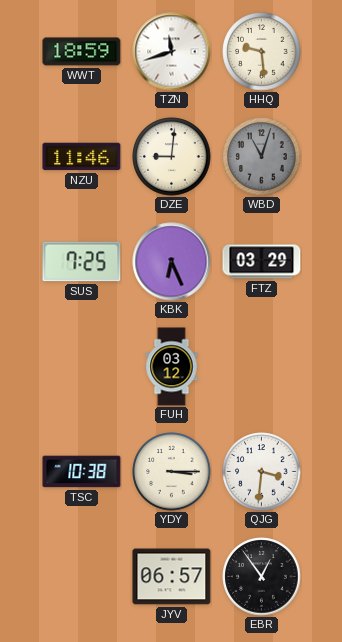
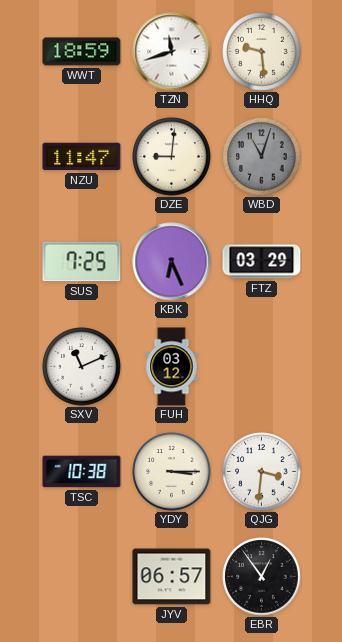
NZU: 11:46 -> 11:47
SXV: none -> 11:11
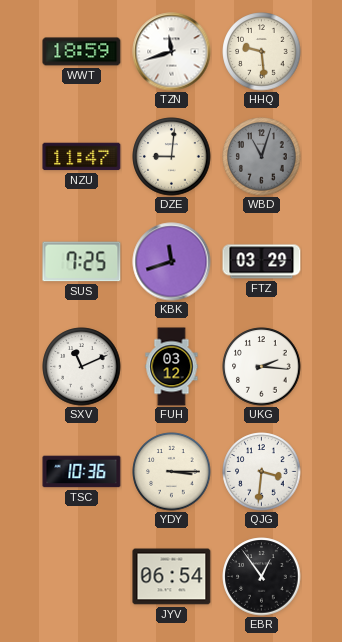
KBK: 6:26 -> 11:42
UKG: none -> 2:16
TSC: 10:38 -> 10:36
JYV: 06:57 -> 06:54
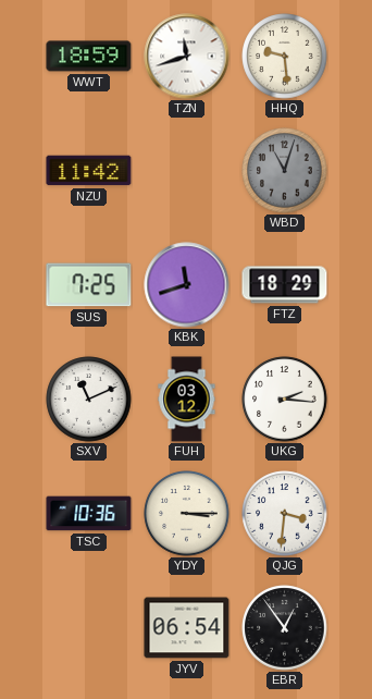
NZU: 11:47 -> 11:42
DZE: 9:01 -> none
FTZ: 03:29 -> 18:29
